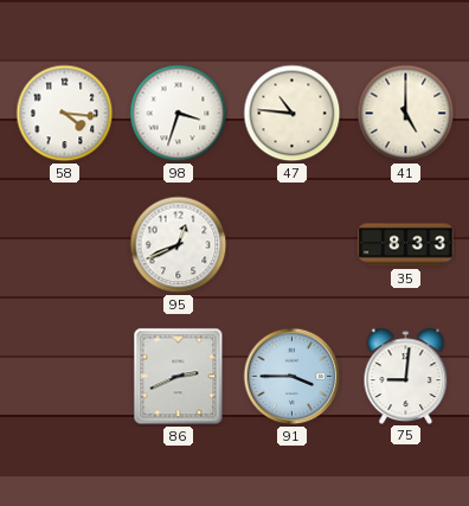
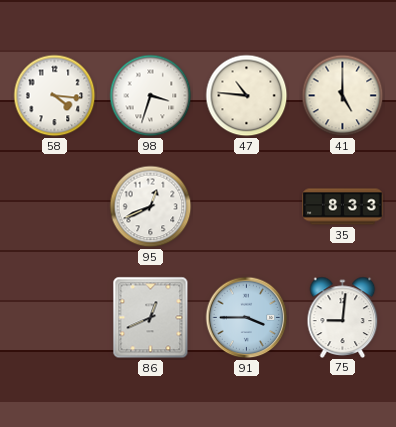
86: 2:41 -> 12:41
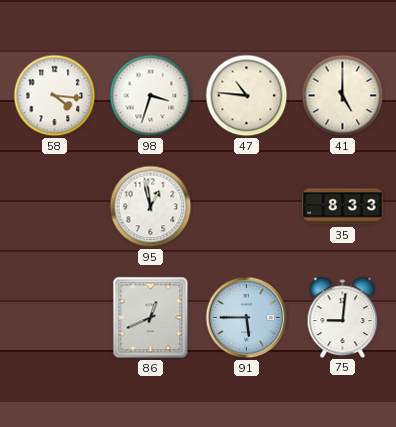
95: 12:41 -> 12:58
91: 3:45 -> 5:45
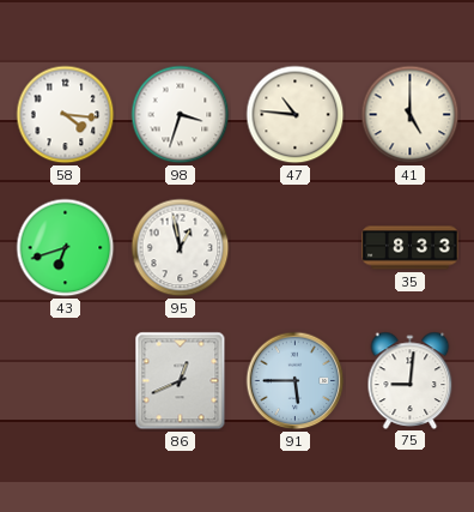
43: none -> 6:42
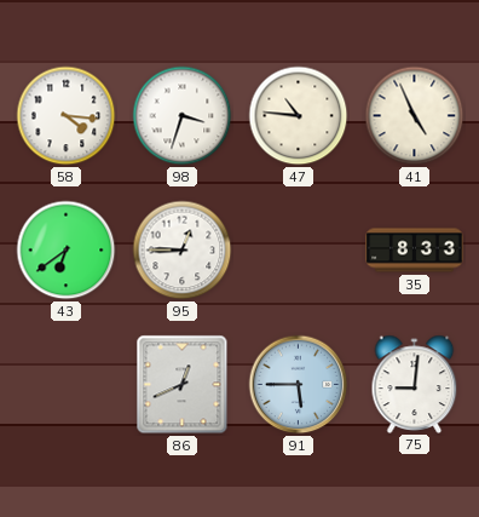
41: 5:00 -> 4:56
43: 6:42 -> 6:39
95: 12:58 -> 12:45
